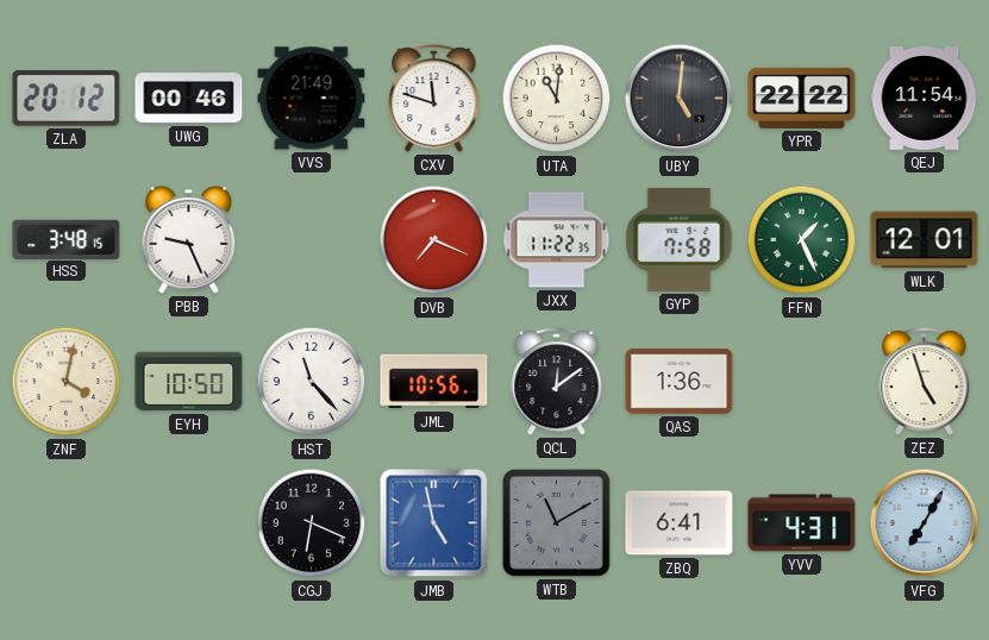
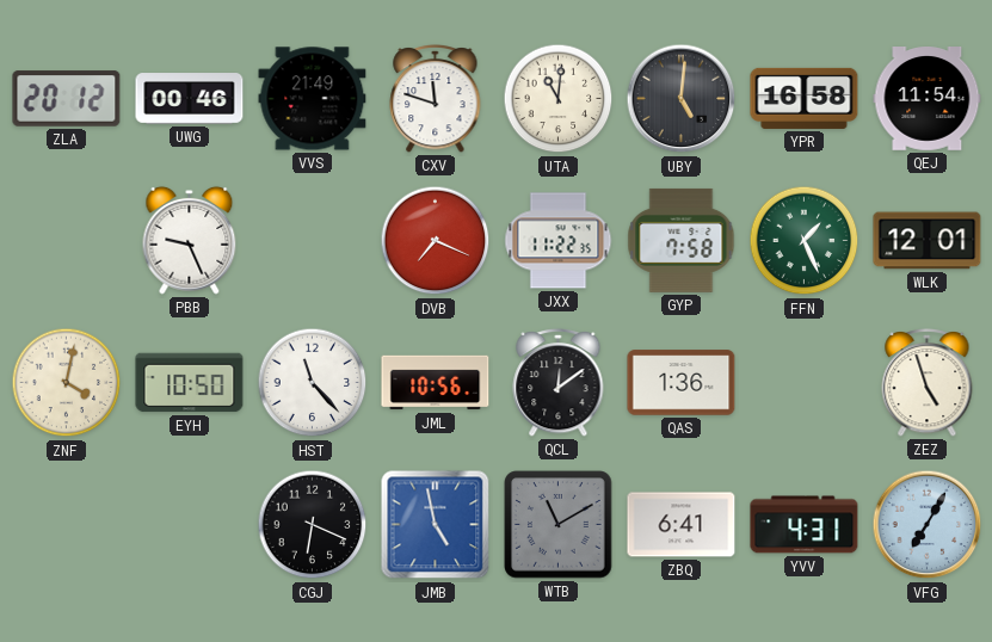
YPR: 22:22 -> 16:58
HSS: 3:48 -> none
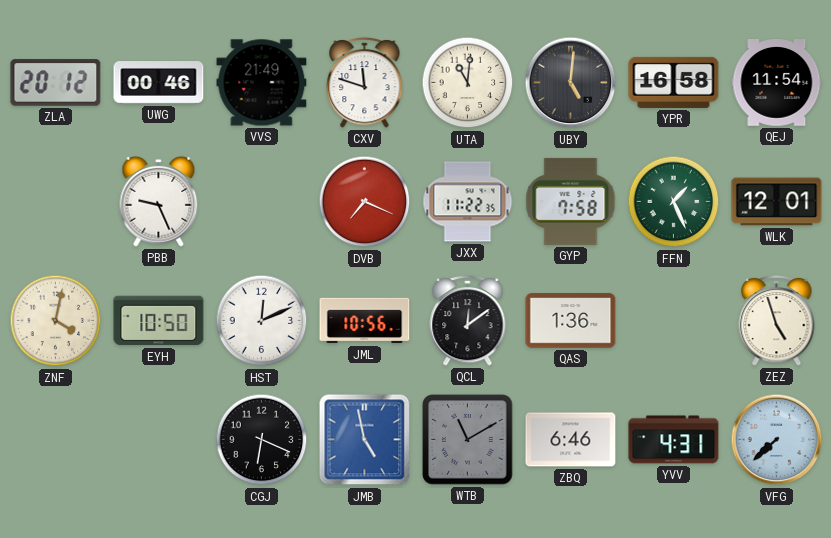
HST: 11:23 -> 12:11
ZBQ: 6:41 -> 6:46
VFG: 7:05 -> 7:38
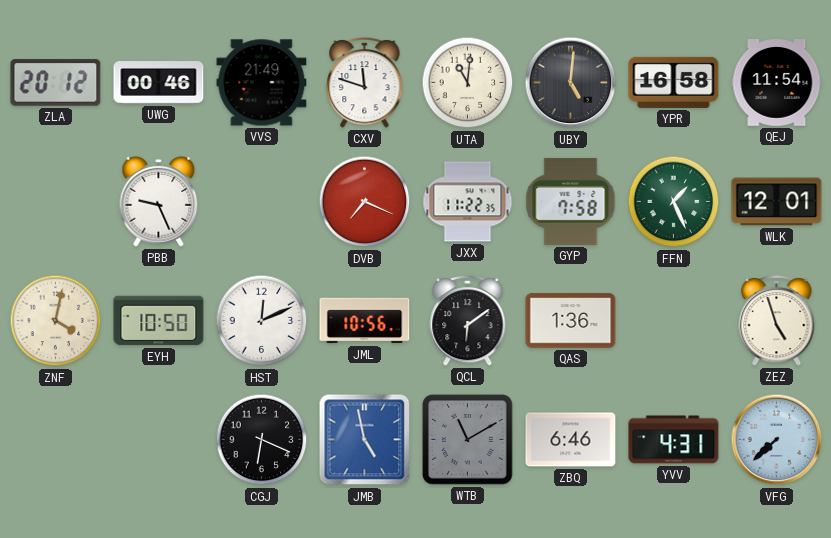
QCL: 12:09 -> 6:09
